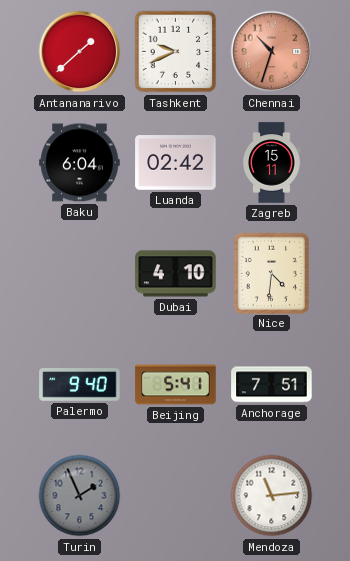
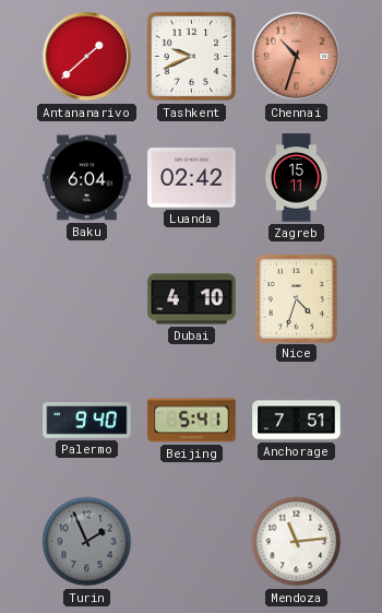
Nice: 4:31 -> 4:33
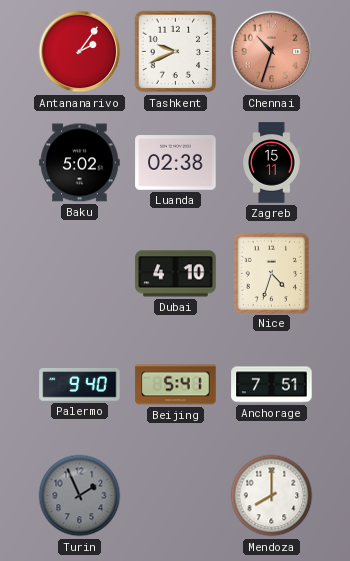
Antananarivo: 1:38 -> 2:06
Baku: 6:04 -> 5:02
Luanda: 02:42 -> 02:38
Mendoza: 11:14 -> 8:00
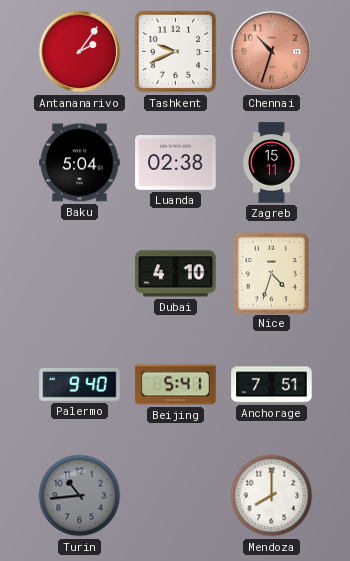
Baku: 5:02 -> 5:04
Turin: 1:56 -> 10:44
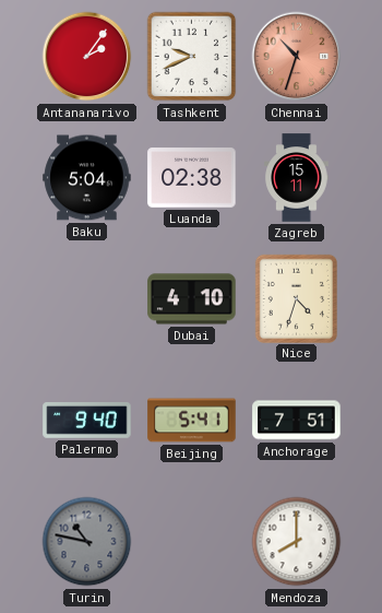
Turin: 10:44 -> 10:47
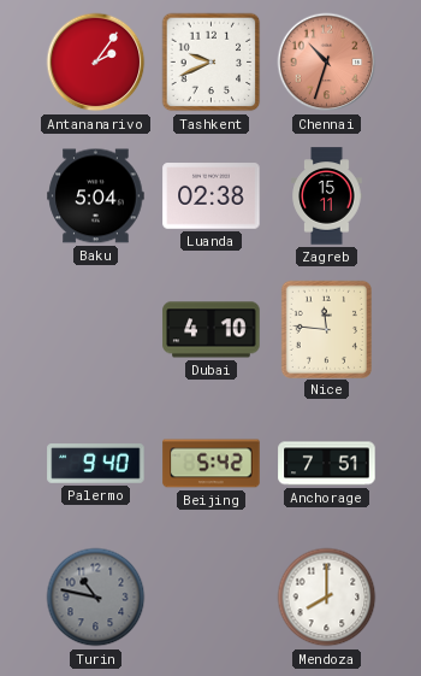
Nice: 4:33 -> 11:46
Beijing: 5:41 -> 5:42
